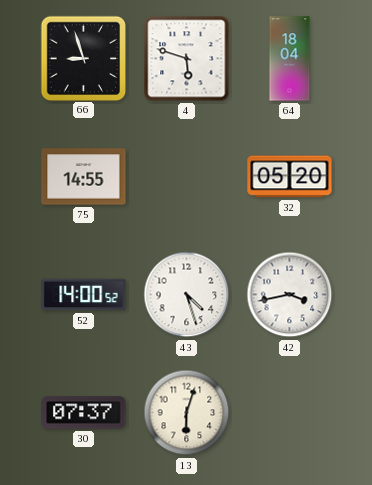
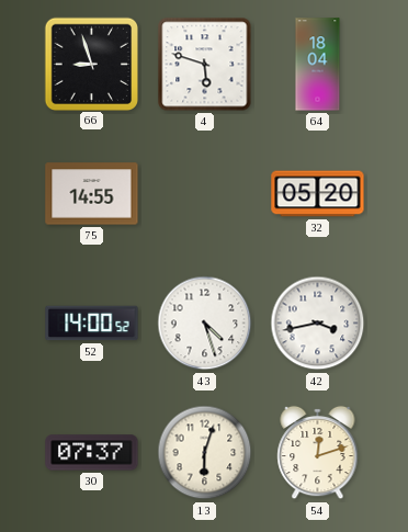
54: none -> 12:12
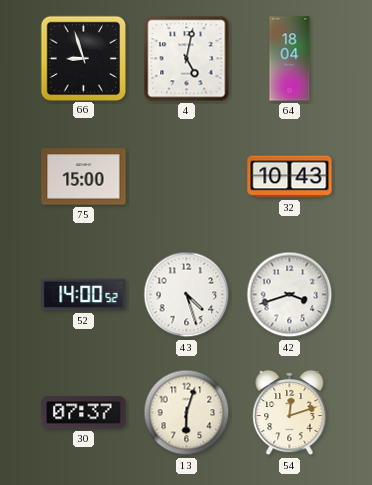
4: 5:48 -> 5:02
75: 14:55 -> 15:00
32: 05:20 -> 10:43
42: 3:43 -> 3:42
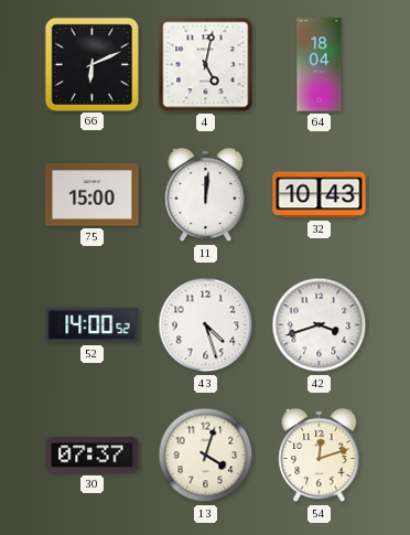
66: 8:57 -> 6:11
11: none -> 12:01
13: 6:03 -> 4:03
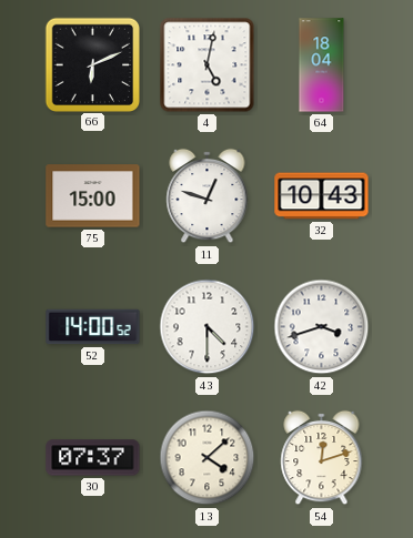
11: 12:01 -> 12:48
43: 4:27 -> 4:30
13: 4:03 -> 4:08
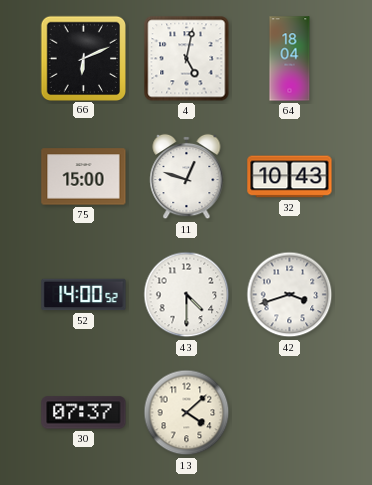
54: 12:12 -> none
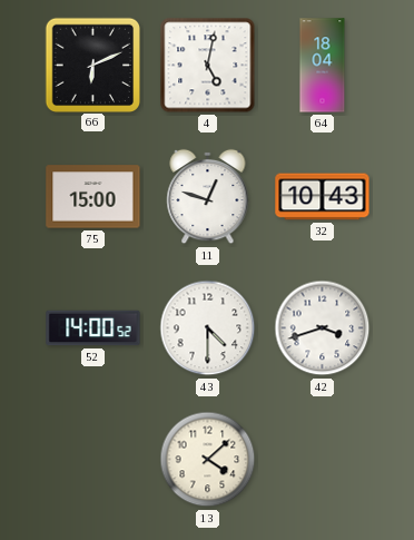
30: 07:37 -> none
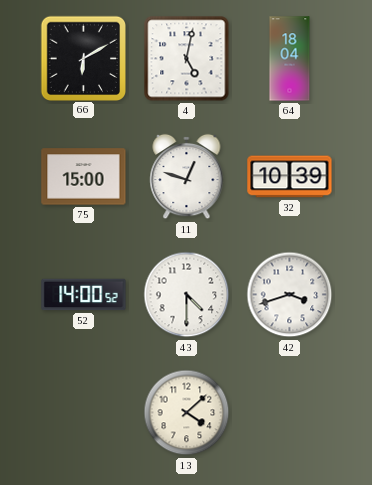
66: 6:11 -> 6:10
32: 10:43 -> 10:39
